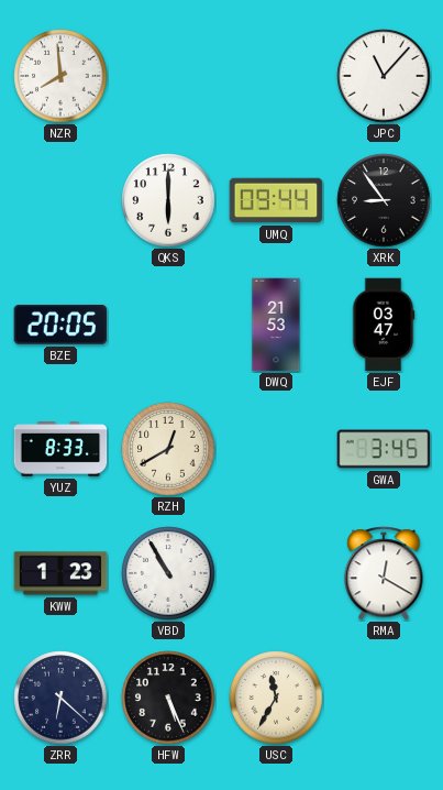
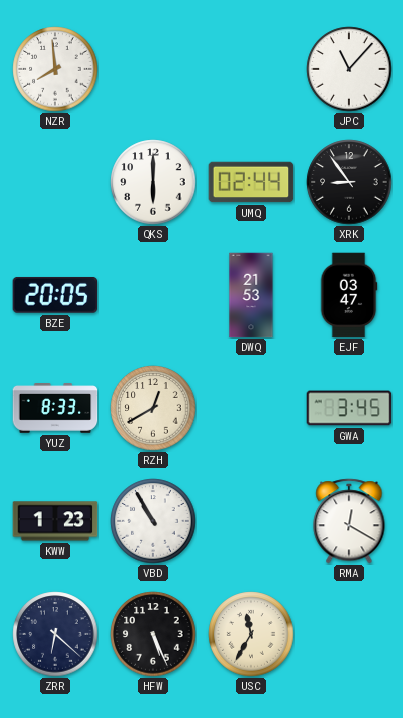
UMQ: 09:44 -> 02:44
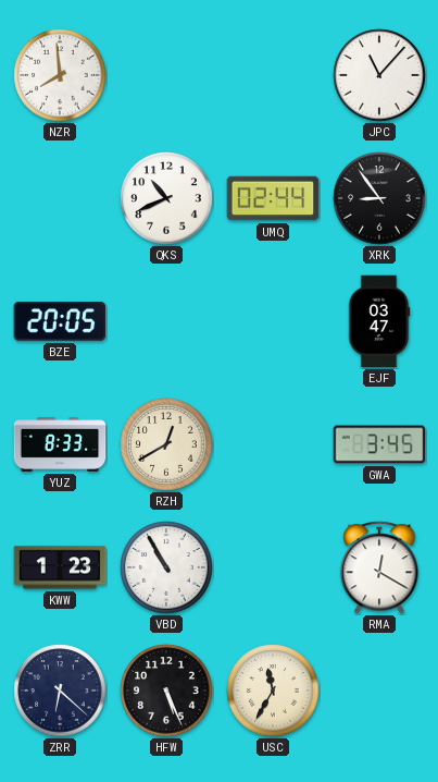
QKS: 6:00 -> 10:41
DWQ: 21:53 -> none
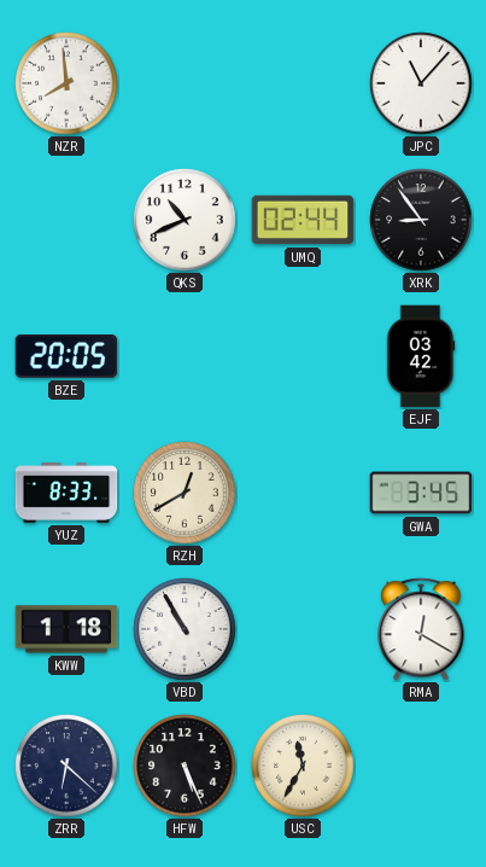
EJF: 03:47 -> 03:42
KWW: 1:23 -> 1:18
